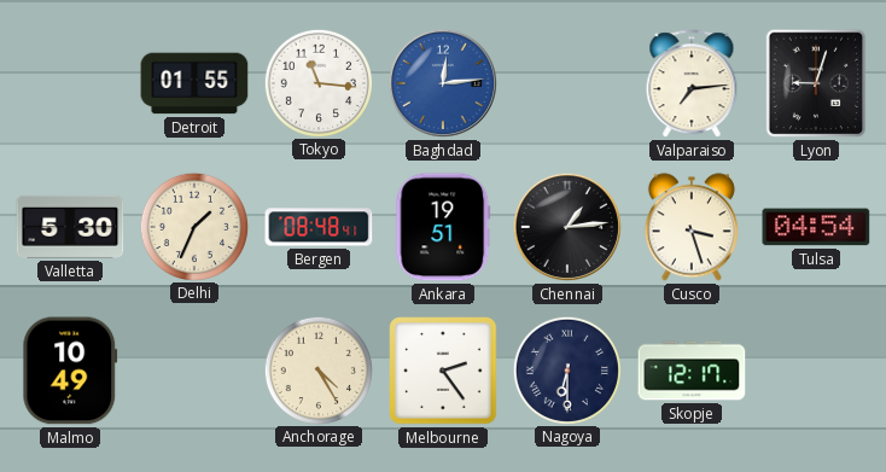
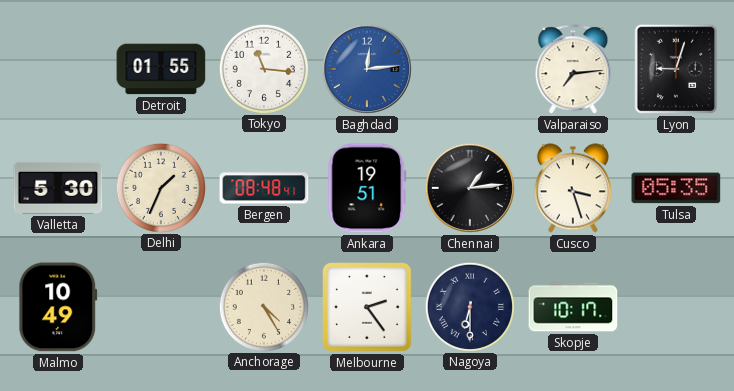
Tulsa: 04:54 -> 05:35
Skopje: 12:17 -> 10:17
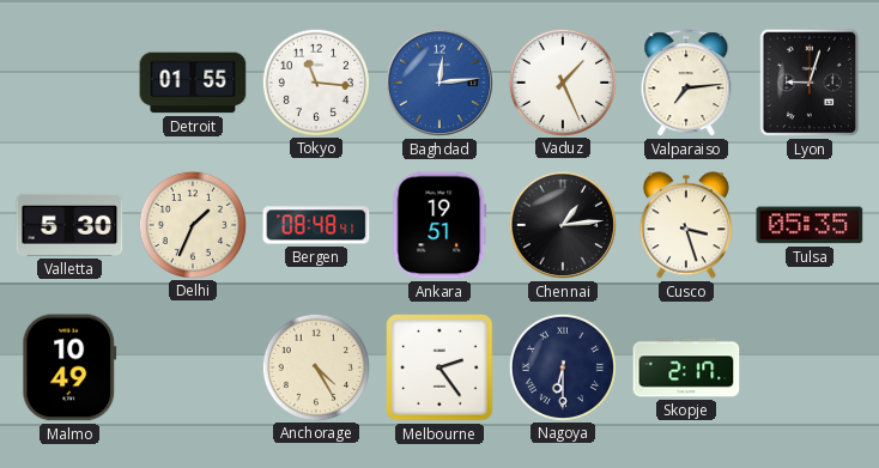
Vaduz: none -> 1:26
Skopje: 10:17 -> 2:17
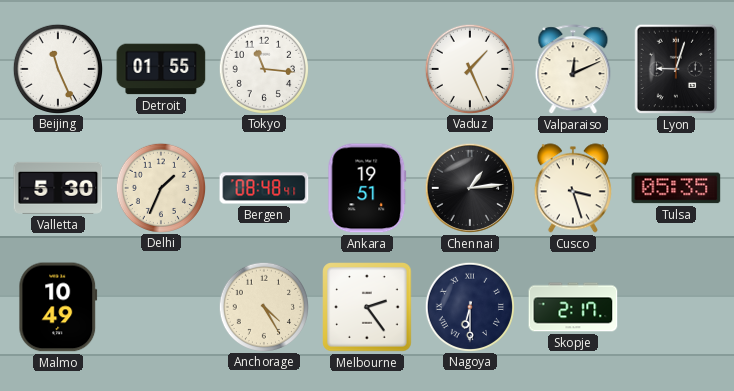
Beijing: none -> 11:26
Baghdad: 12:14 -> none
Valparaiso: 7:14 -> 12:11
